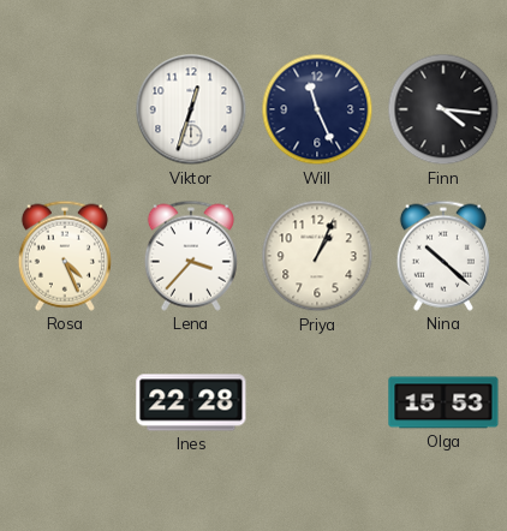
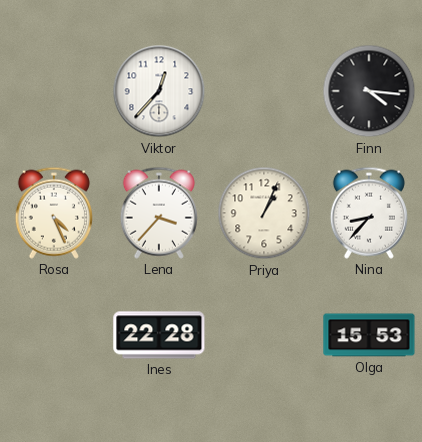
Viktor: 12:33 -> 12:37
Will: 11:26 -> none
Nina: 10:22 -> 8:37
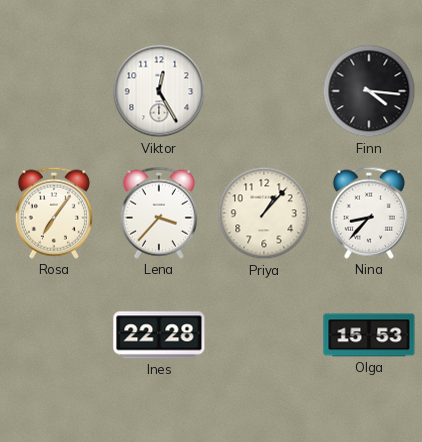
Viktor: 12:37 -> 12:25
Rosa: 4:26 -> 7:06
Priya: 1:04 -> 1:07
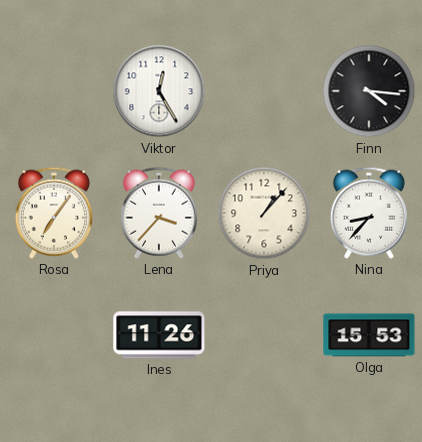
Ines: 22:28 -> 11:26
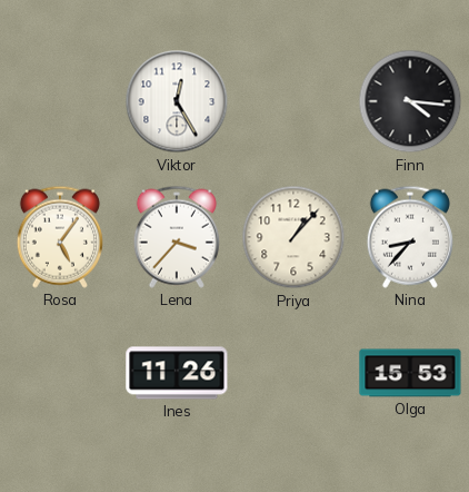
Rosa: 7:06 -> 5:06
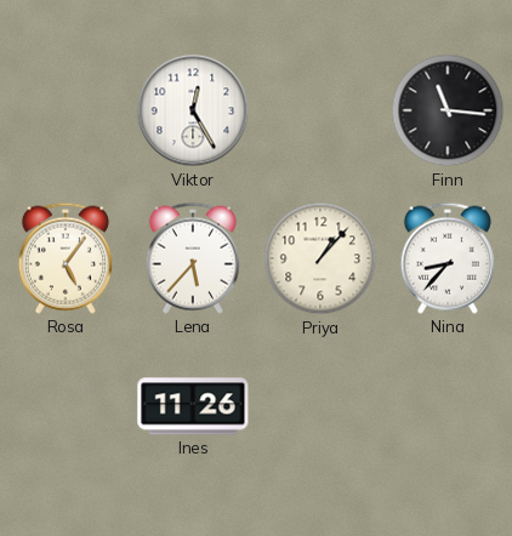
Finn: 4:16 -> 11:16
Lena: 3:37 -> 5:37
Olga: 15:53 -> none
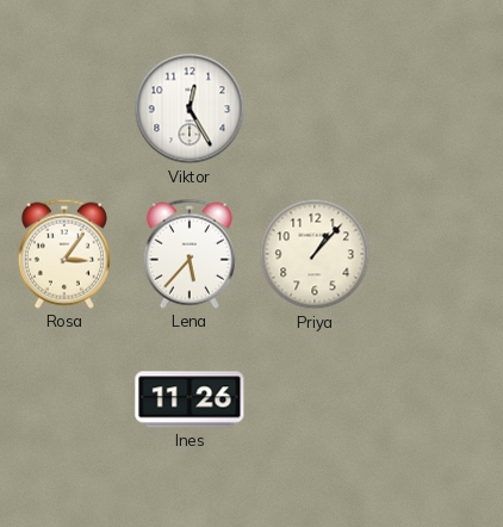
Finn: 11:16 -> none
Rosa: 5:06 -> 3:06
Nina: 8:37 -> none
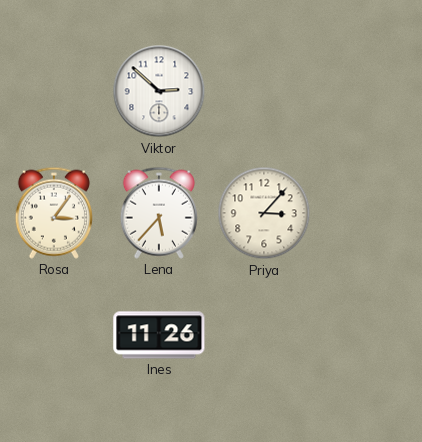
Viktor: 12:25 -> 2:52
Priya: 1:07 -> 3:07
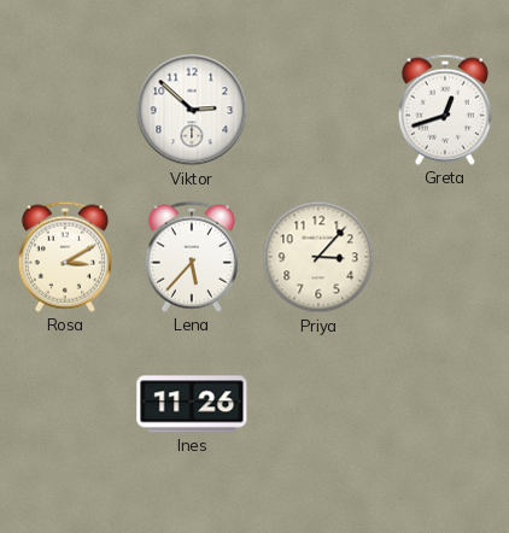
Greta: none -> 12:42
Rosa: 3:06 -> 3:10
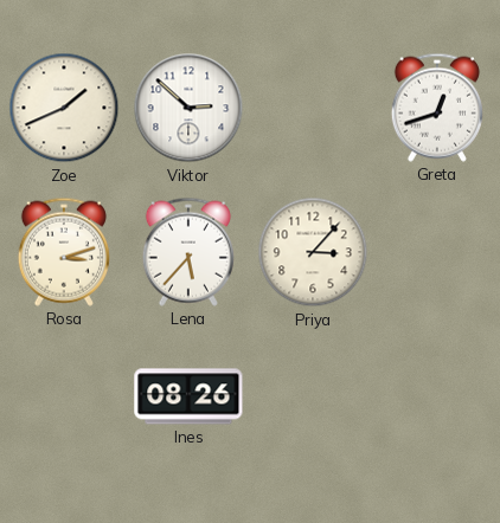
Zoe: none -> 1:41
Rosa: 3:10 -> 3:12
Ines: 11:26 -> 08:26
